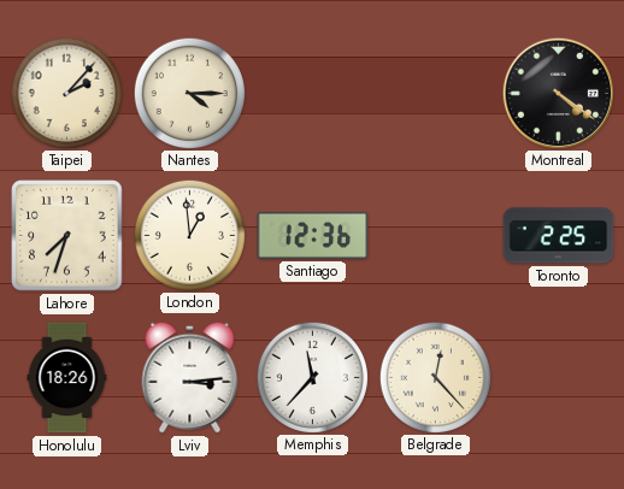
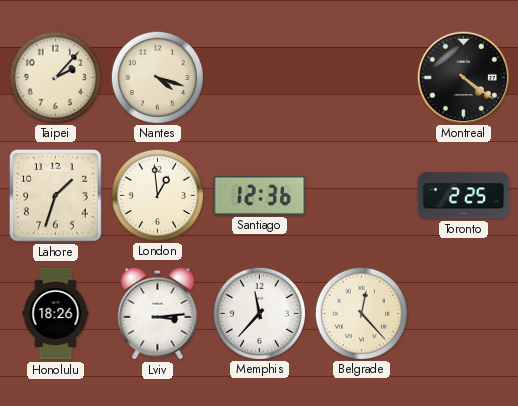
Nantes: 4:15 -> 4:18
Lahore: 7:33 -> 1:33
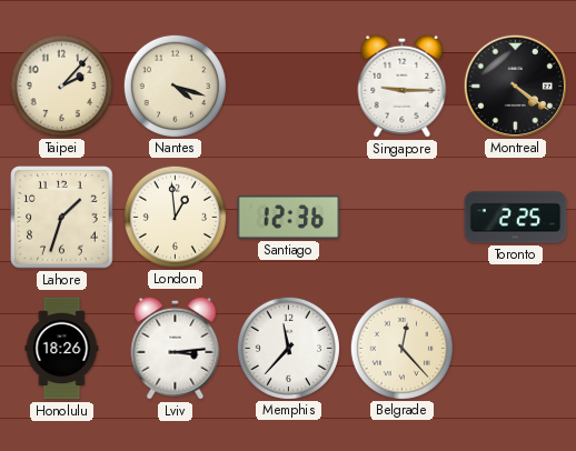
Singapore: none -> 9:15
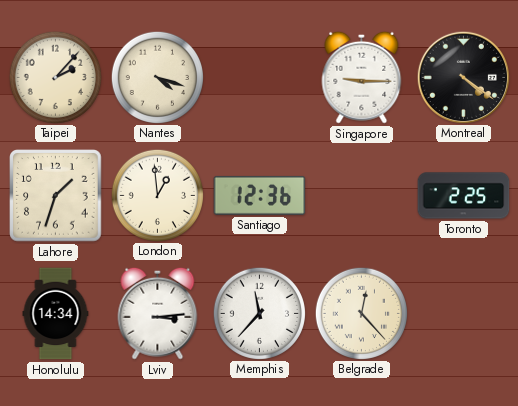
Honolulu: 18:26 -> 14:34
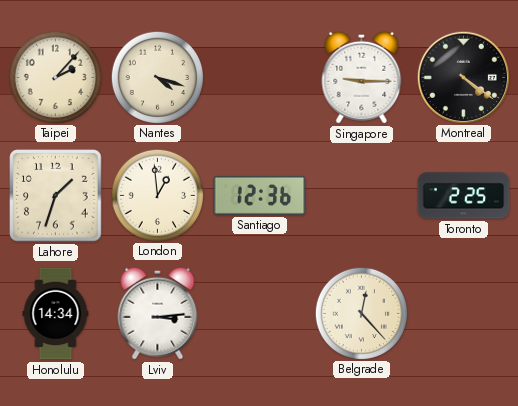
Memphis: 11:37 -> none
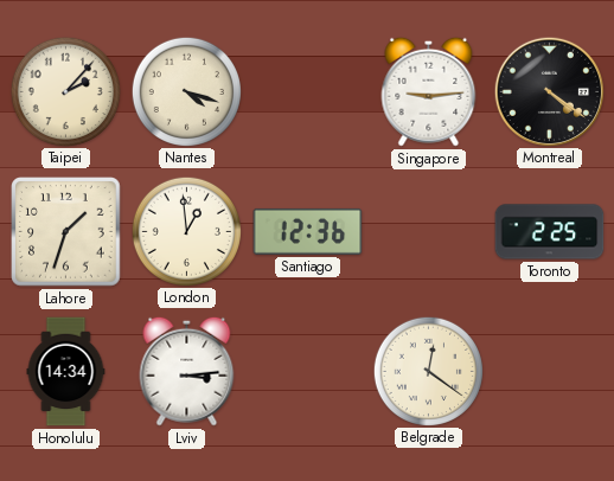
Singapore: 9:15 -> 9:14
Belgrade: 12:23 -> 12:21
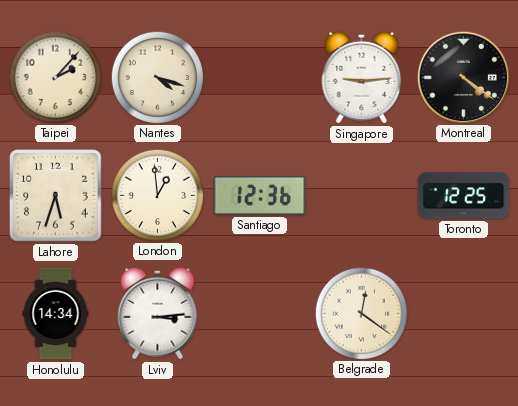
Lahore: 1:33 -> 5:33
Toronto: 2:25 -> 12:25
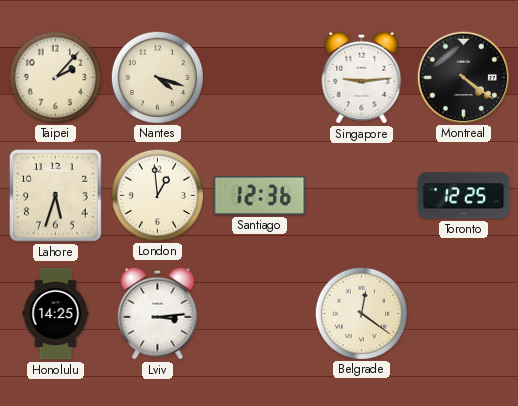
Honolulu: 14:34 -> 14:25
